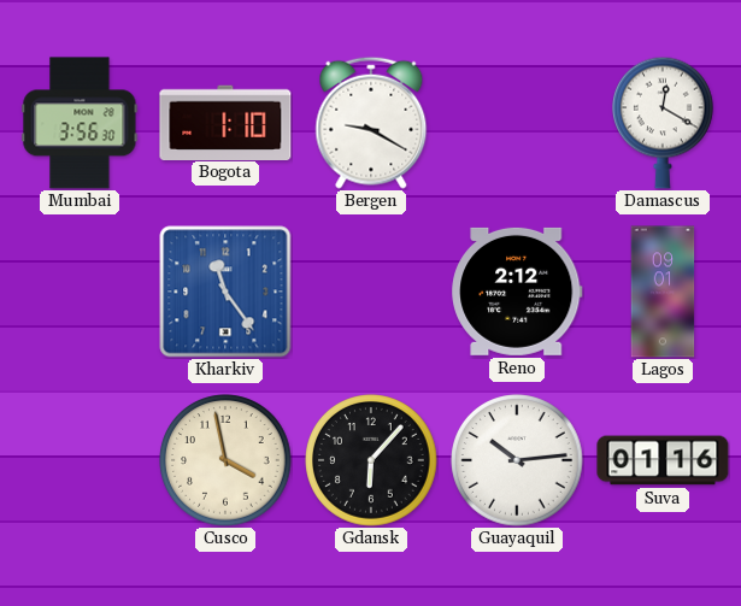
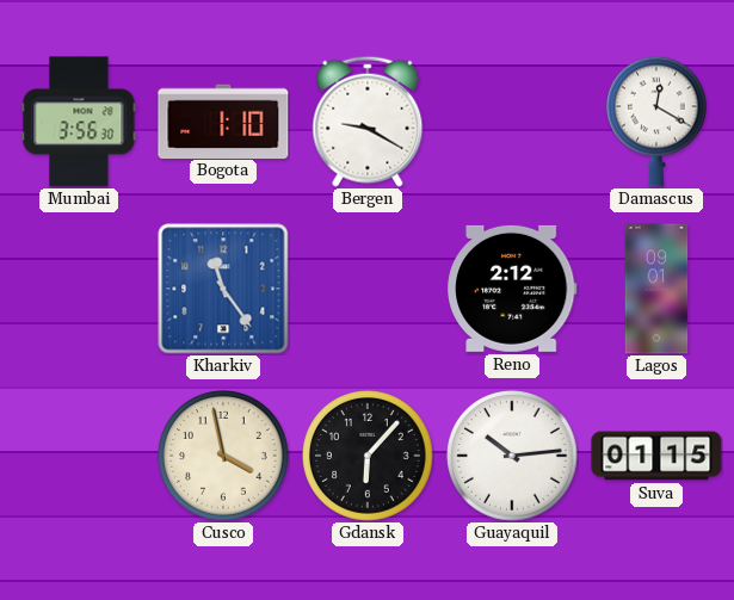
Suva: 01:16 -> 01:15
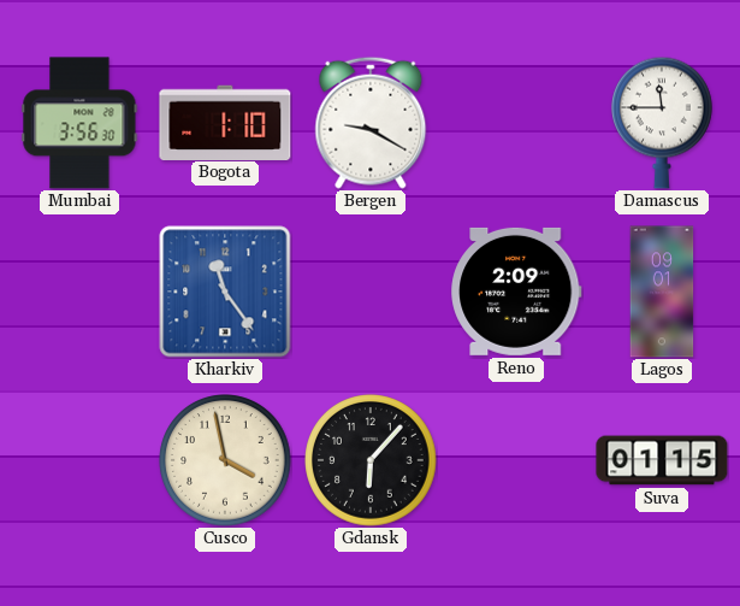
Damascus: 12:20 -> 11:45
Reno: 2:12 -> 2:09
Guayaquil: 10:14 -> none
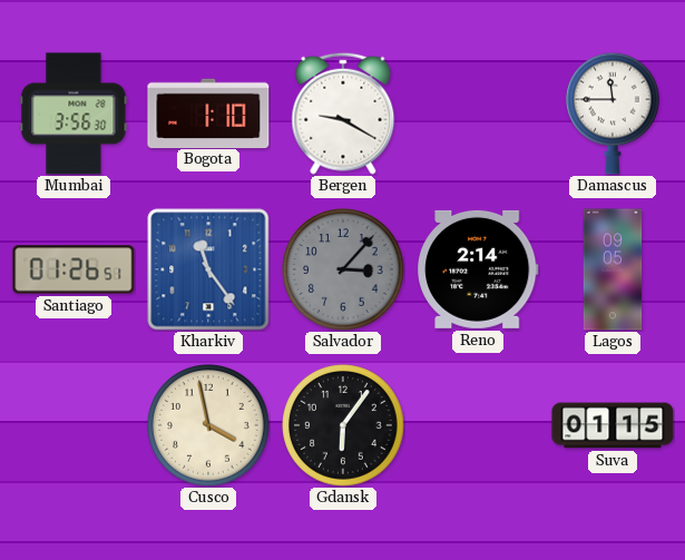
Santiago: none -> 01:26
Salvador: none -> 3:07
Reno: 2:09 -> 2:14
Lagos: 09:01 -> 09:05
Gdansk: 6:07 -> 6:06
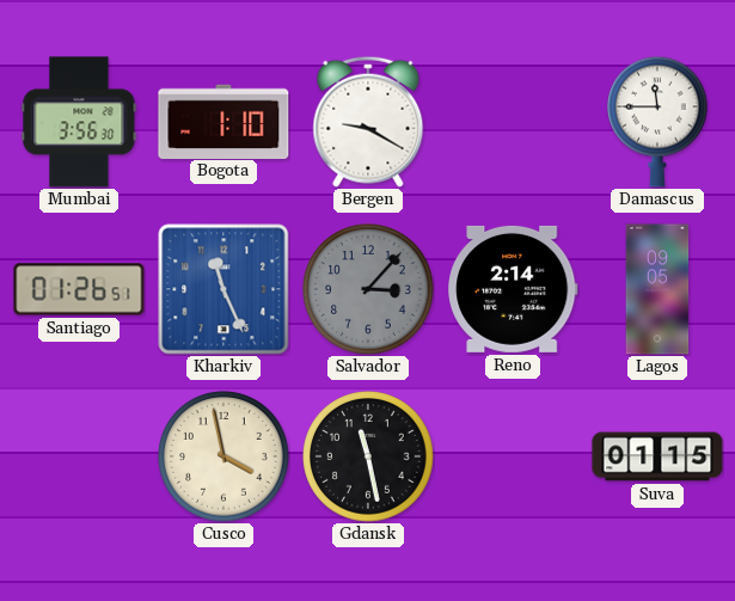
Kharkiv: 11:24 -> 11:26
Gdansk: 6:06 -> 11:28
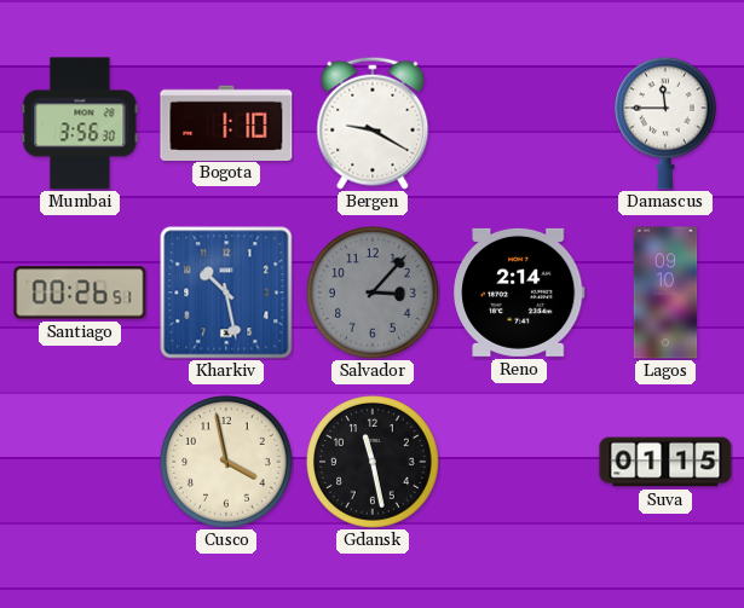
Santiago: 01:26 -> 00:26
Kharkiv: 11:26 -> 10:28
Lagos: 09:05 -> 09:10
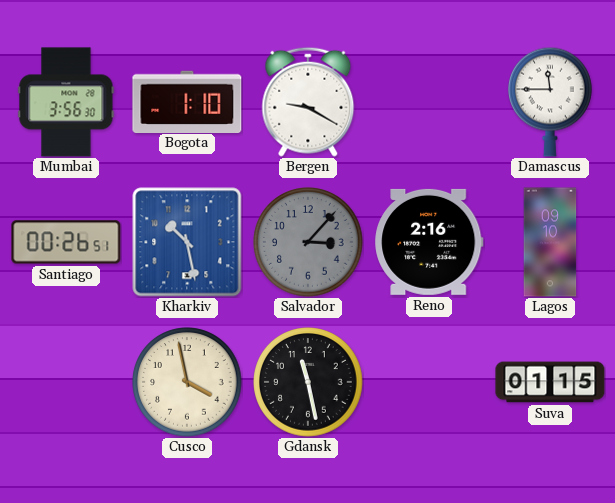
Reno: 2:14 -> 2:16
